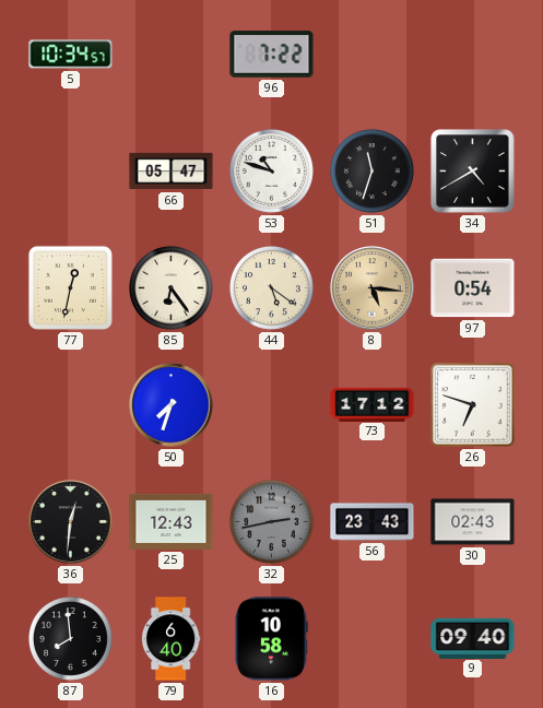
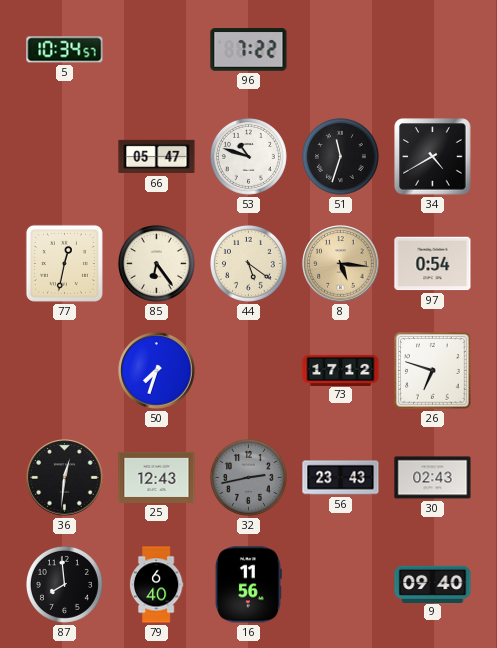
16: 10:58 -> 11:56
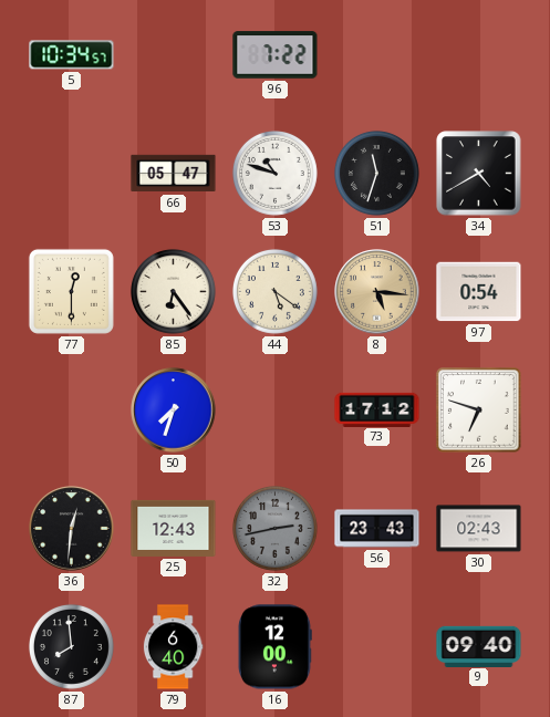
77: 12:32 -> 12:30
16: 11:56 -> 12:00
